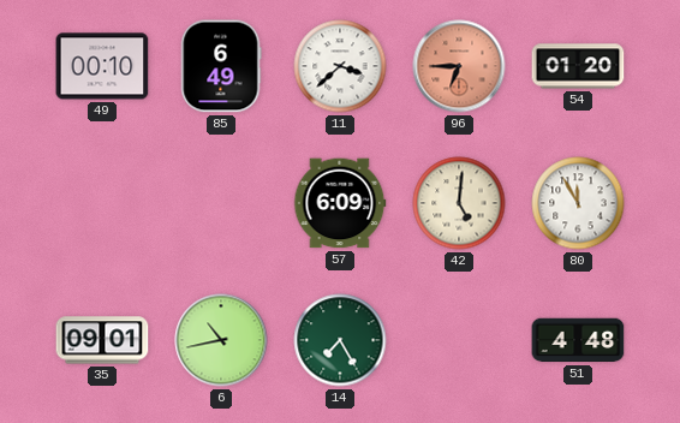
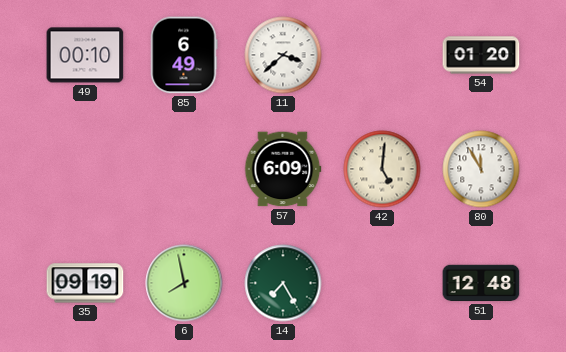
96: 6:45 -> none
35: 09:01 -> 09:19
6: 10:43 -> 7:58
51: 4:48 -> 12:48
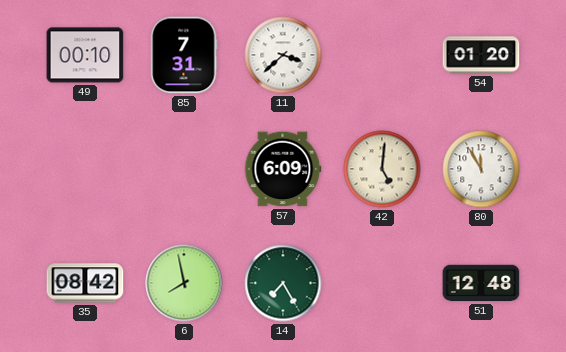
85: 6:49 -> 7:31
35: 09:19 -> 08:42
